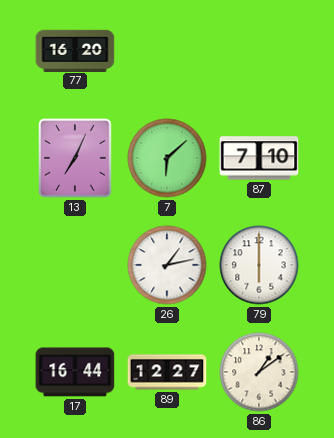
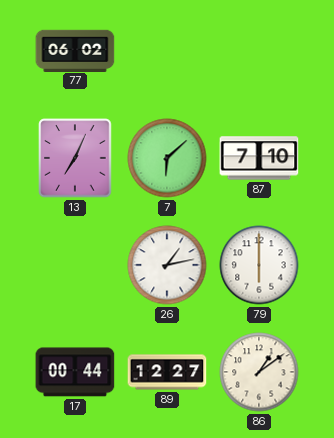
77: 16:20 -> 06:02
17: 16:44 -> 00:44
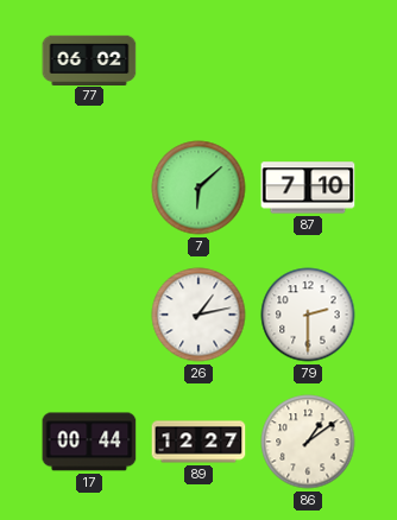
13: 7:04 -> none
79: 6:00 -> 2:30
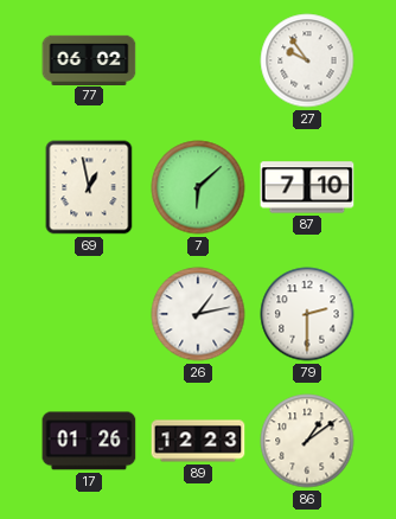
27: none -> 9:54
69: none -> 12:58
17: 00:44 -> 01:26
89: 12:27 -> 12:23
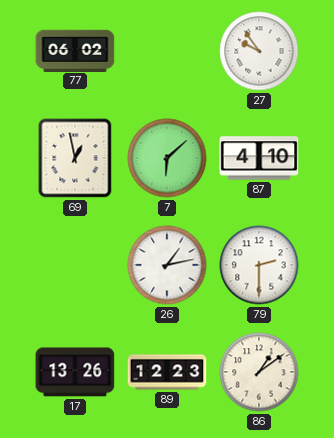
87: 7:10 -> 4:10
17: 01:26 -> 13:26
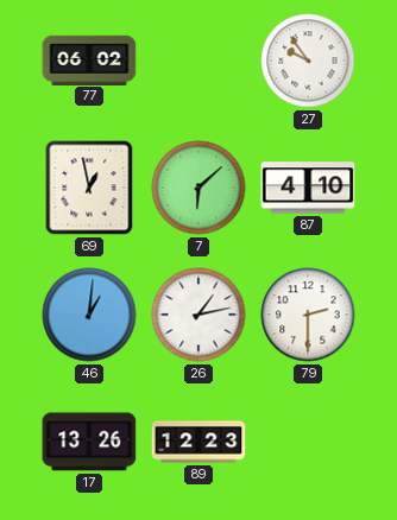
46: none -> 1:01
86: 1:09 -> none
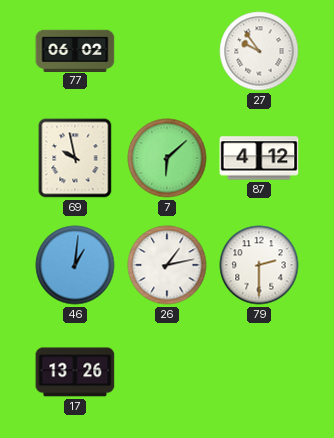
69: 12:58 -> 9:58
87: 4:10 -> 4:12
89: 12:23 -> none
